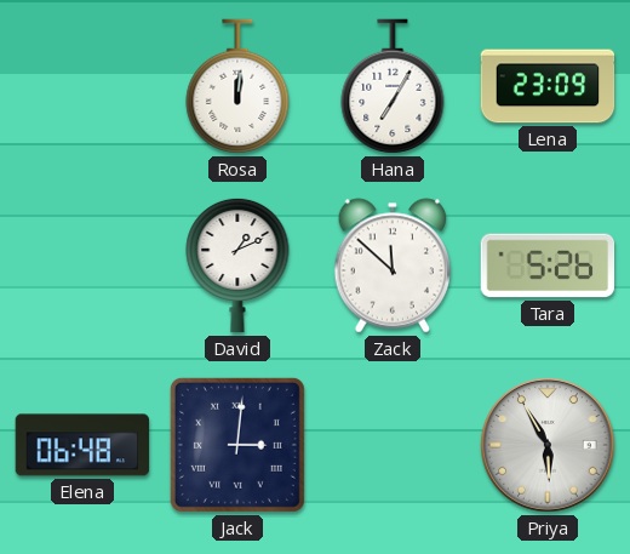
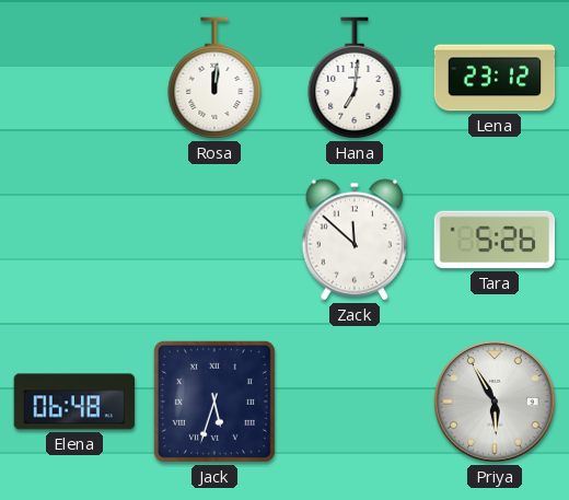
Hana: 7:05 -> 7:01
Lena: 23:09 -> 23:12
David: 1:11 -> none
Jack: 3:01 -> 5:33
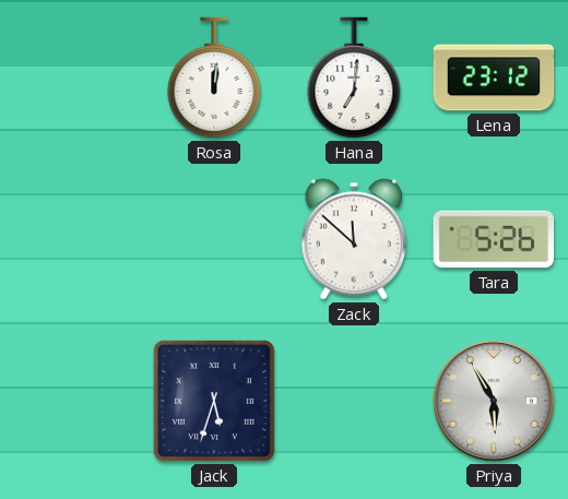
Elena: 06:48 -> none
